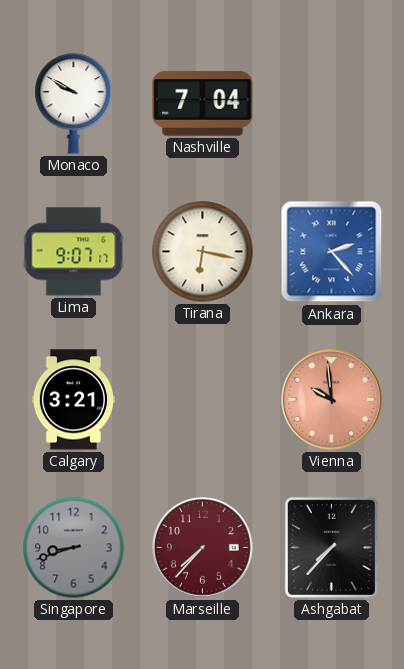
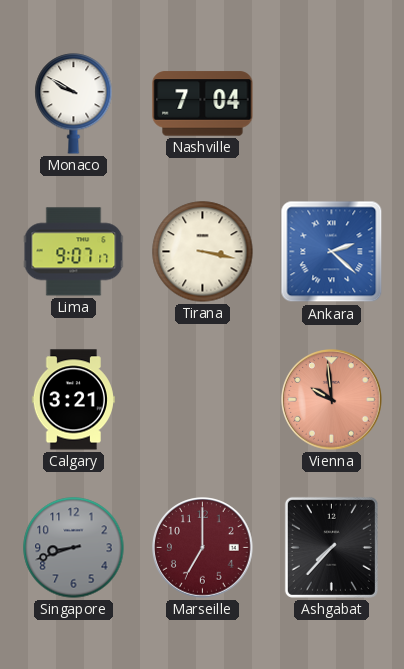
Tirana: 6:17 -> 3:17
Ankara: 2:23 -> 2:22
Marseille: 7:37 -> 7:00
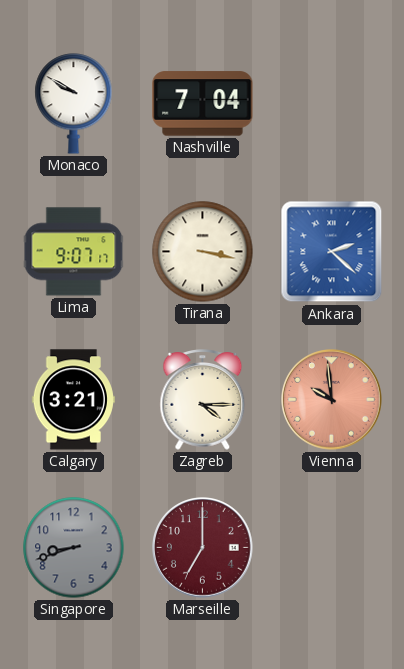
Zagreb: none -> 4:15
Ashgabat: 7:37 -> none
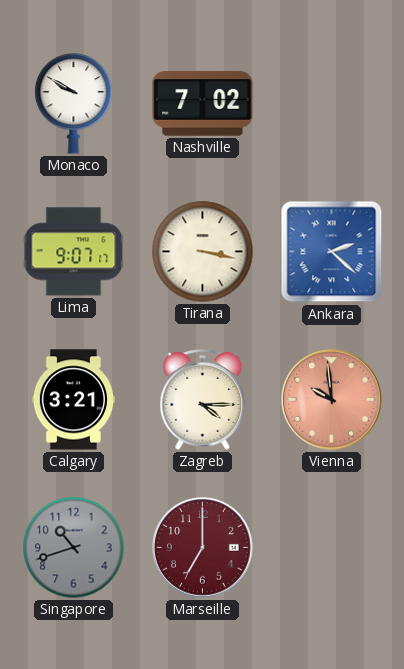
Nashville: 7:04 -> 7:02
Singapore: 8:42 -> 10:42
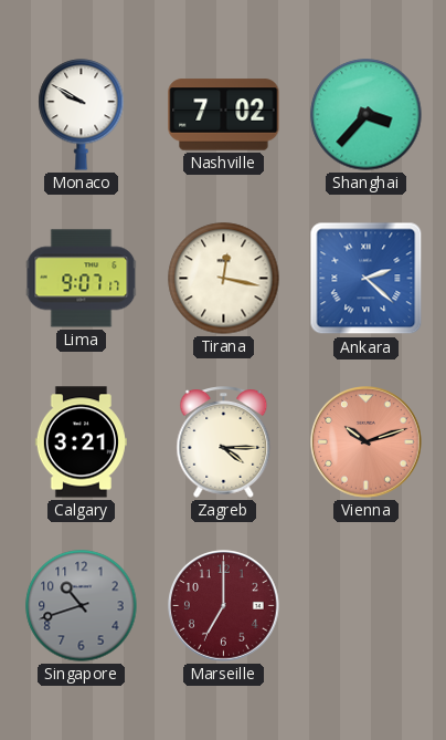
Shanghai: none -> 3:37
Tirana: 3:17 -> 12:17
Vienna: 9:59 -> 10:12
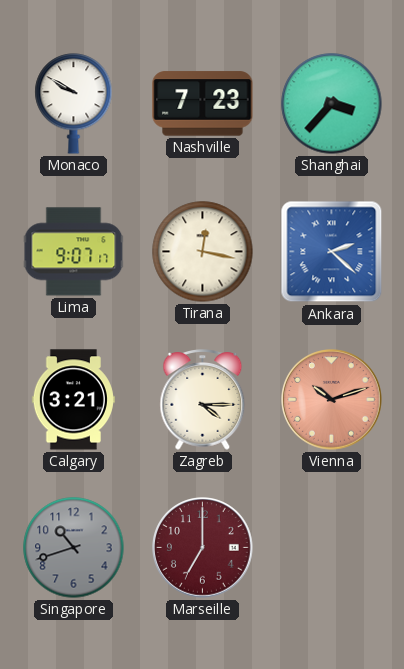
Nashville: 7:02 -> 7:23
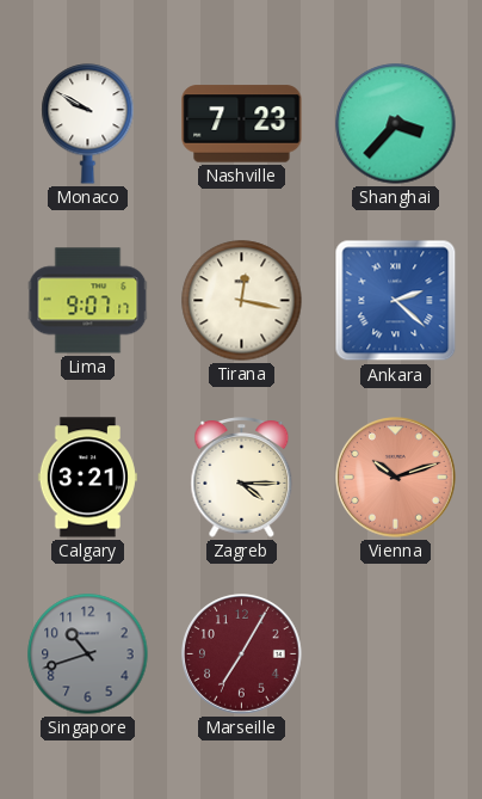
Marseille: 7:00 -> 7:05
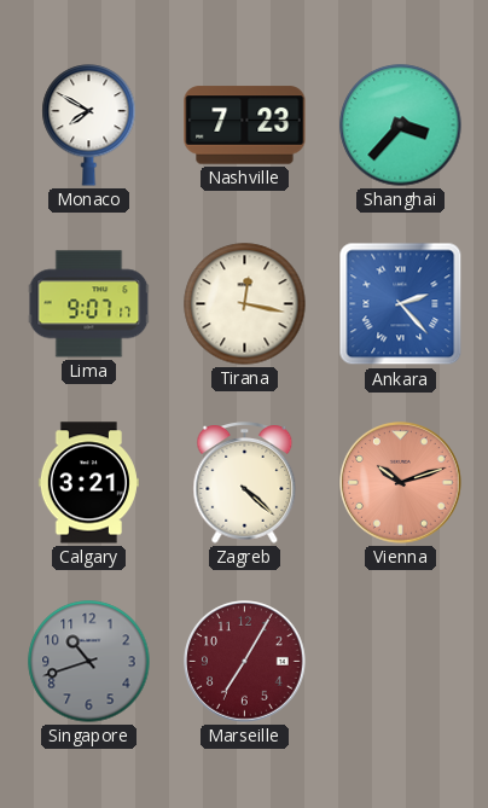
Monaco: 9:50 -> 7:50
Ankara: 2:22 -> 2:23
Zagreb: 4:15 -> 4:22
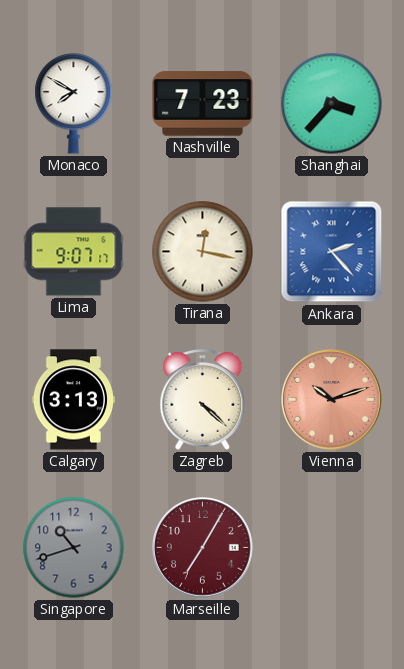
Calgary: 3:21 -> 3:13
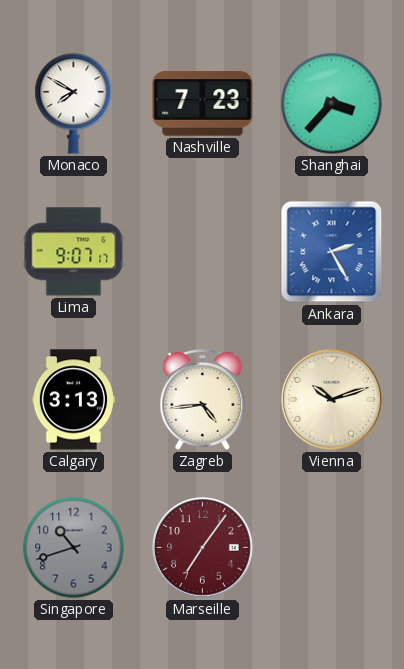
Tirana: 12:17 -> none
Ankara: 2:23 -> 2:25
Zagreb: 4:22 -> 4:44
Vienna dial: salmon -> cream
Marseille: 7:05 -> 7:06
